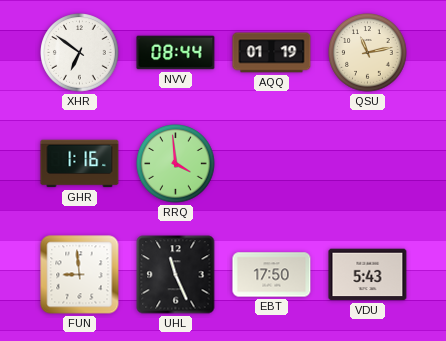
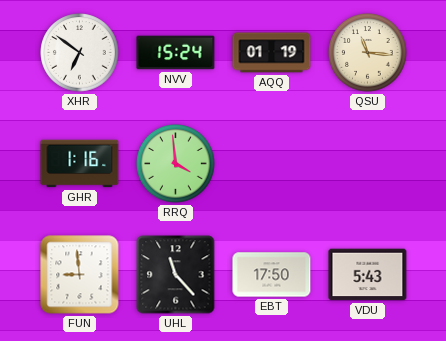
NVV: 08:44 -> 15:24
QSU: 11:13 -> 11:16
UHL: 11:26 -> 11:23
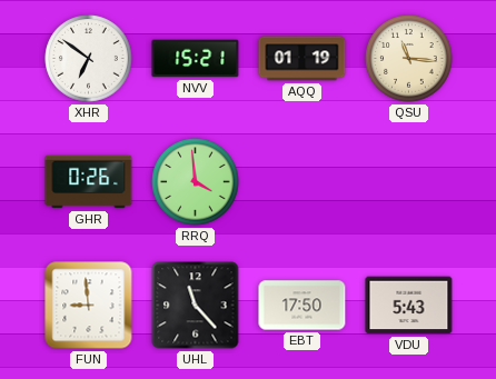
NVV: 15:24 -> 15:21
GHR: 1:16 -> 0:26
